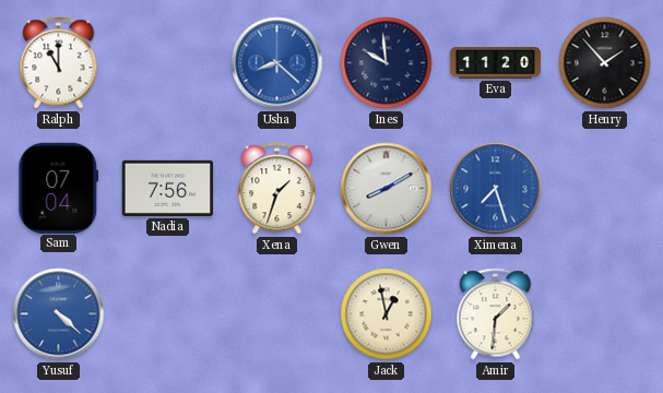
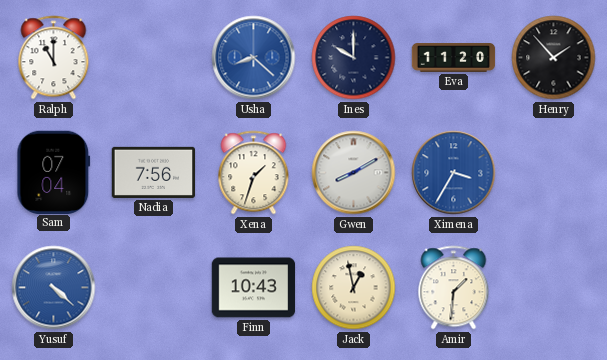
Ines: 9:59 -> 10:00
Ximena: 7:27 -> 3:35
Finn: none -> 10:43
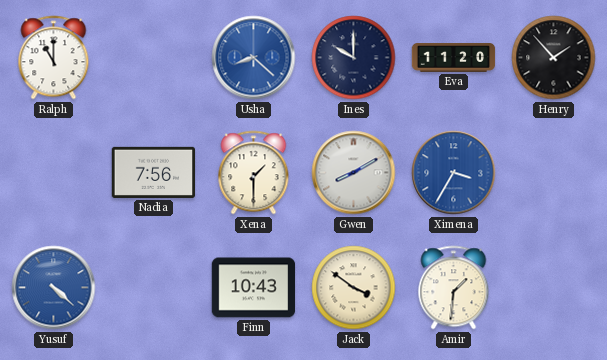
Sam: 07:04 -> none
Xena: 1:33 -> 1:30
Jack: 12:58 -> 3:51
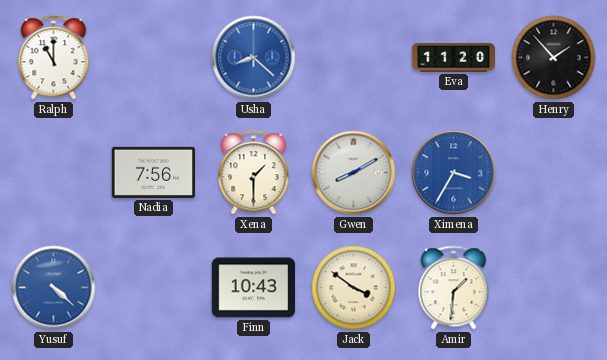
Ines: 10:00 -> none
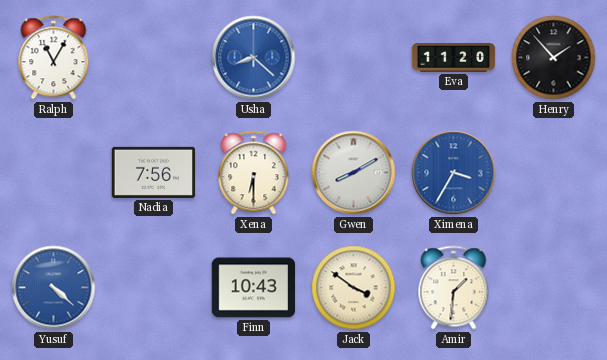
Ralph: 11:00 -> 11:05
Xena: 1:30 -> 6:30
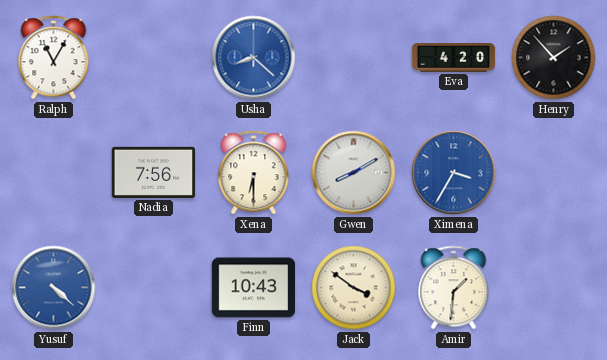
Eva: 11:20 -> 4:20
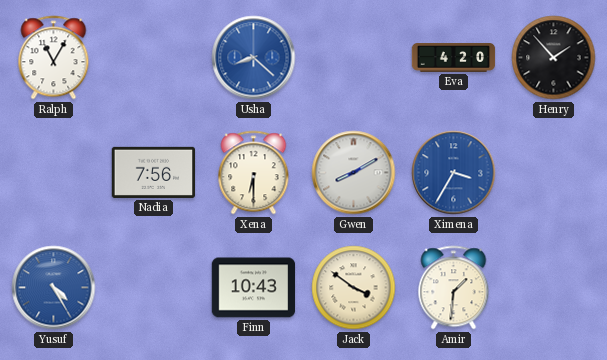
Yusuf: 4:22 -> 4:25
